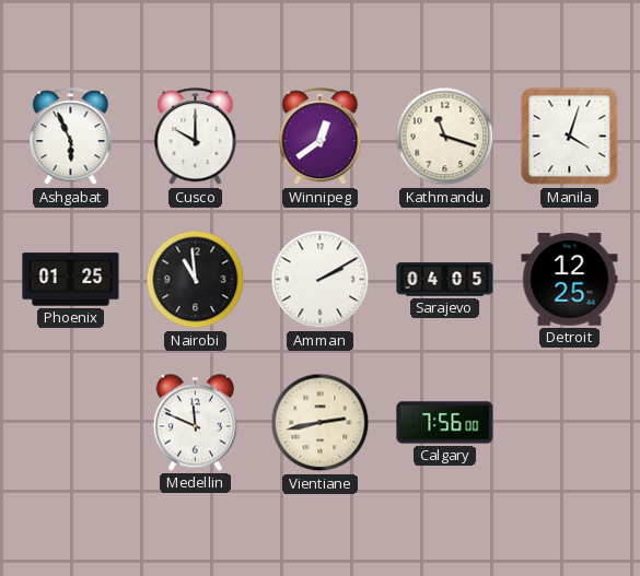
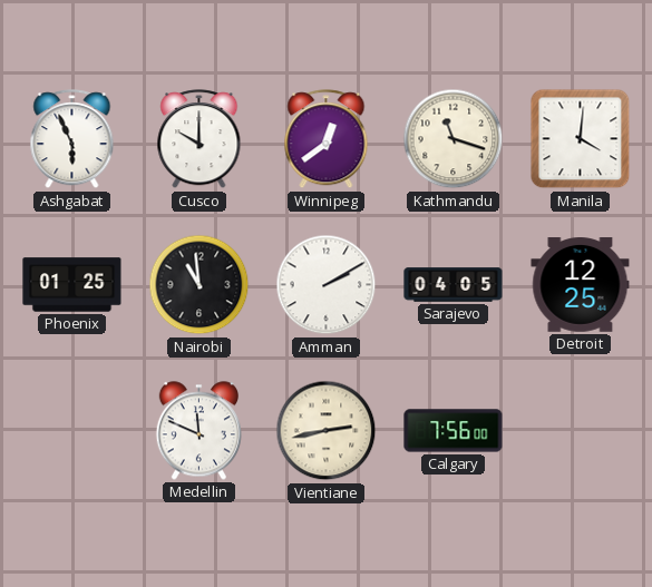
Manila: 4:03 -> 4:01
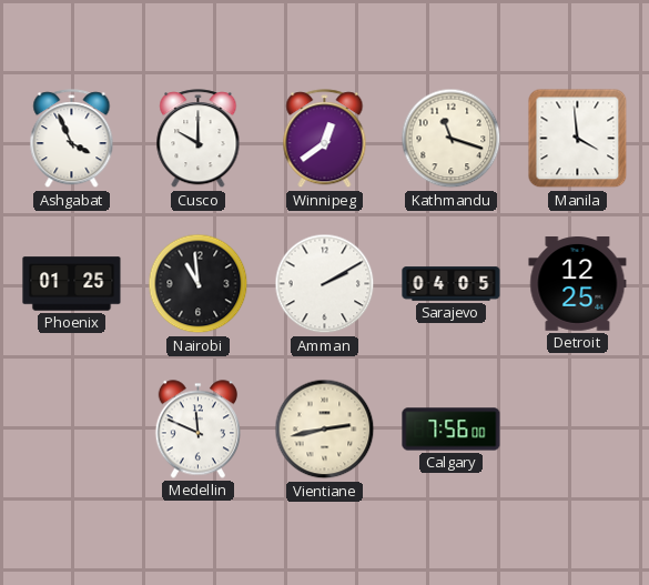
Ashgabat: 5:56 -> 3:56
Manila: 4:01 -> 3:59
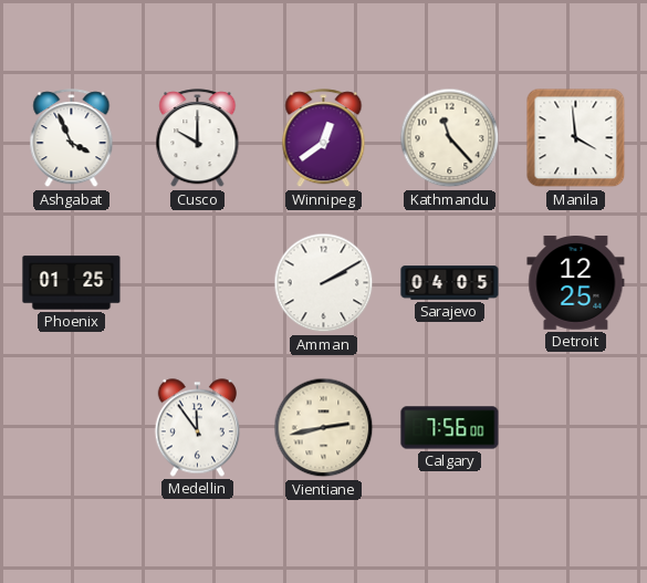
Kathmandu: 11:18 -> 11:23
Nairobi: 10:59 -> none
Medellin: 11:49 -> 11:54
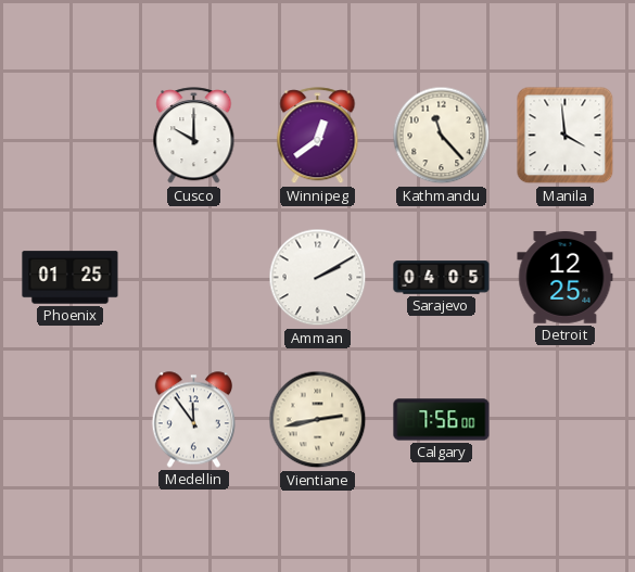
Ashgabat: 3:56 -> none
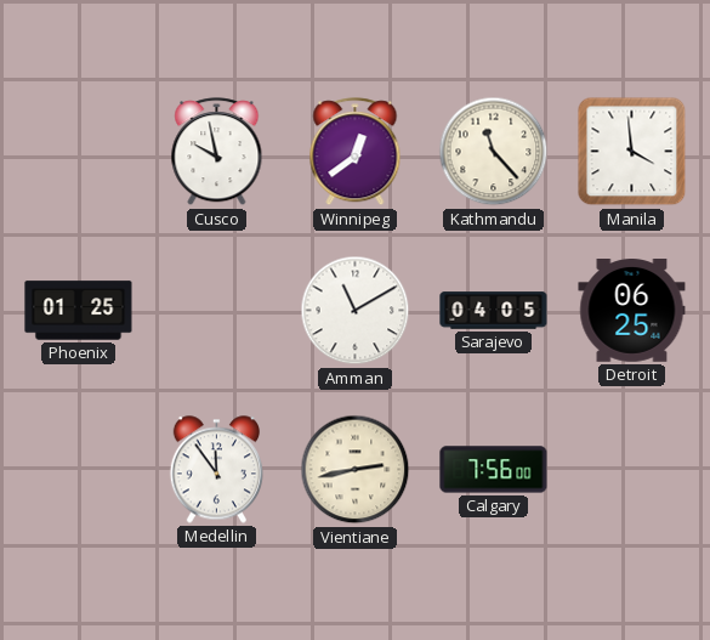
Cusco: 10:00 -> 9:58
Amman: 2:10 -> 11:10
Detroit: 12:25 -> 06:25
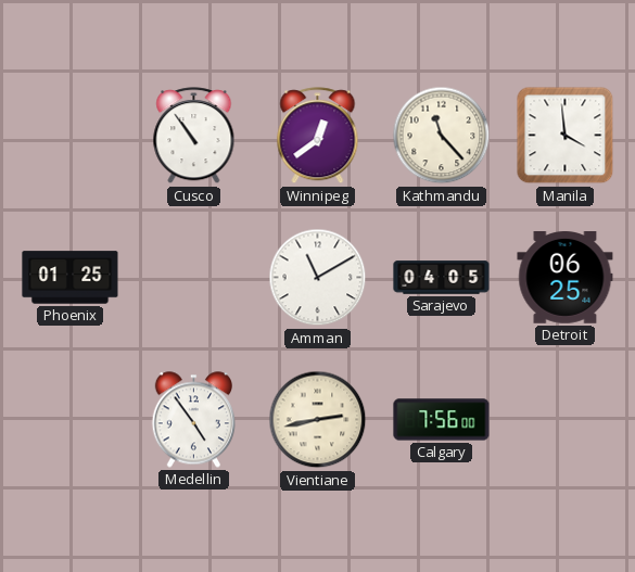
Cusco: 9:58 -> 10:54
Medellin: 11:54 -> 4:54
